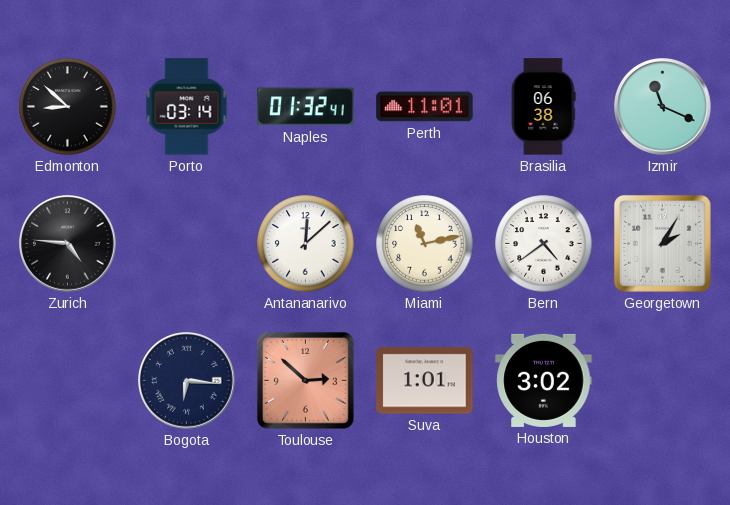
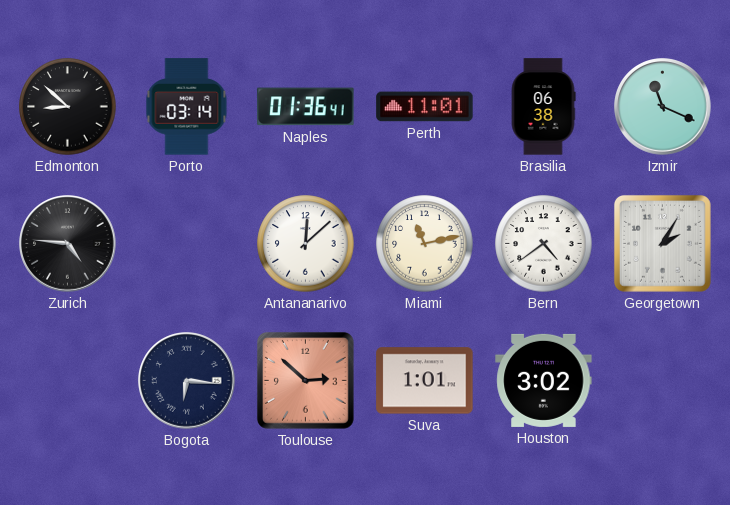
Naples: 01:32 -> 01:36
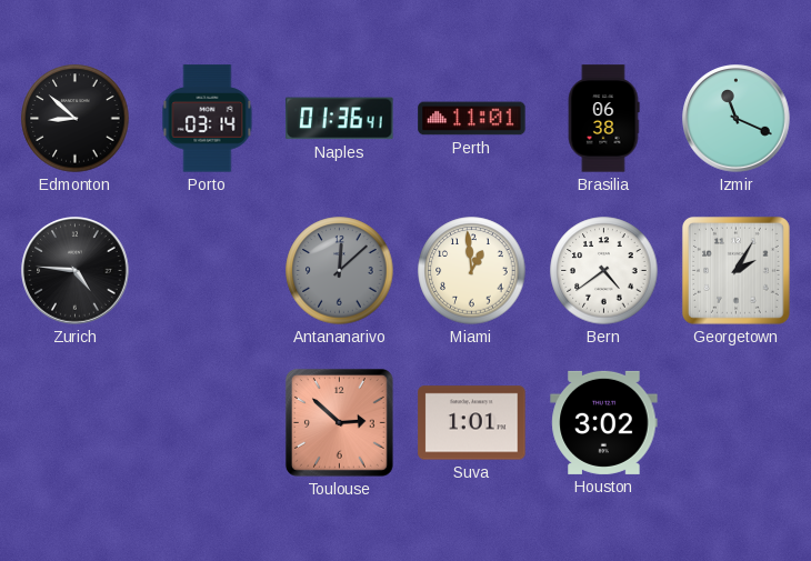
Antananarivo dial: white -> grey
Miami: 11:13 -> 12:59
Bogota: 6:16 -> none
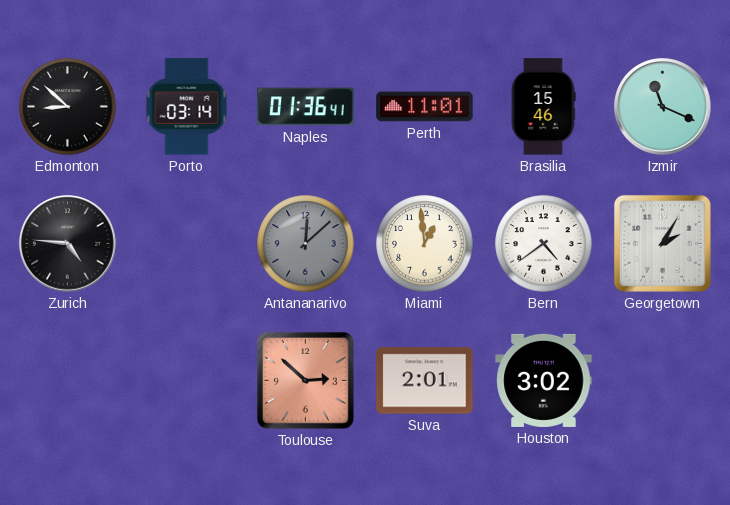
Brasilia: 06:38 -> 15:46
Suva: 1:01 -> 2:01
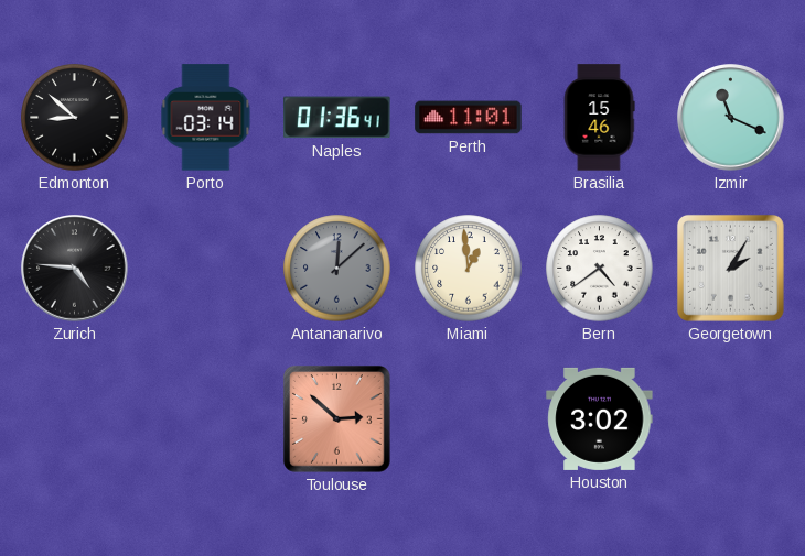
Suva: 2:01 -> none
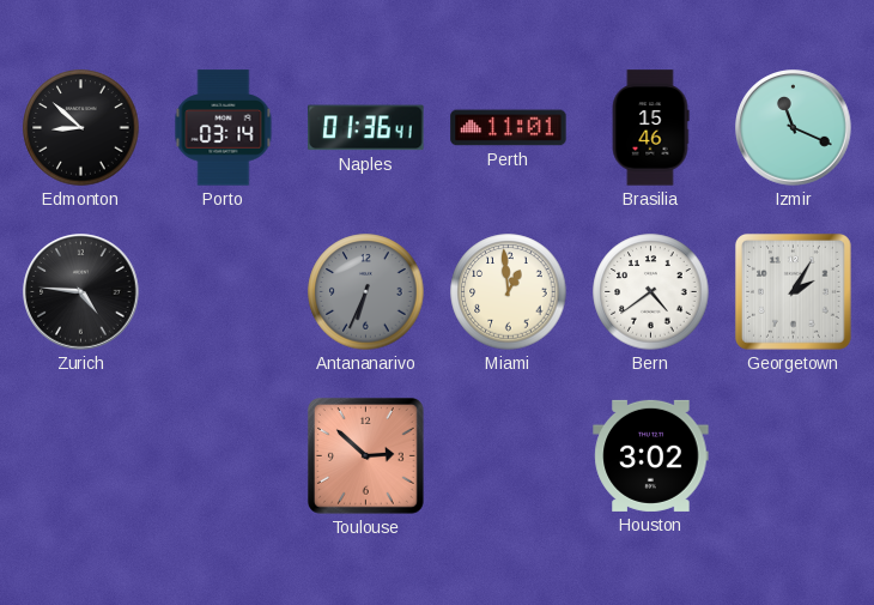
Antananarivo: 12:08 -> 6:34
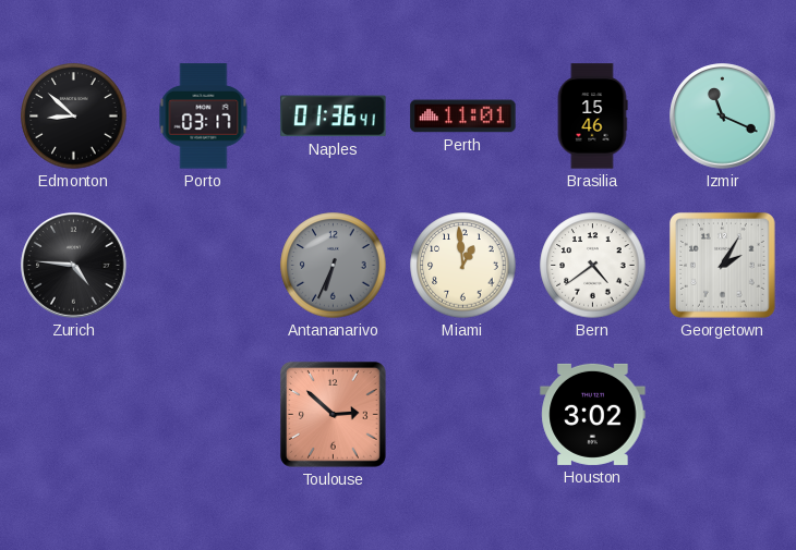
Porto: 03:14 -> 03:17
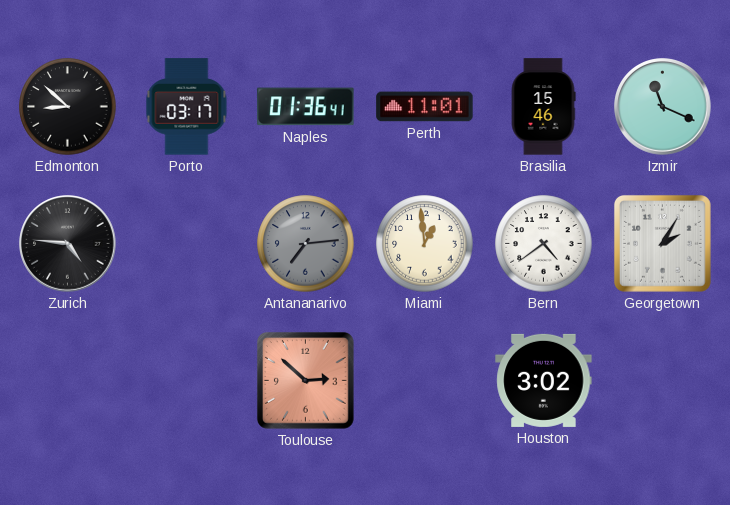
Antananarivo: 6:34 -> 7:14
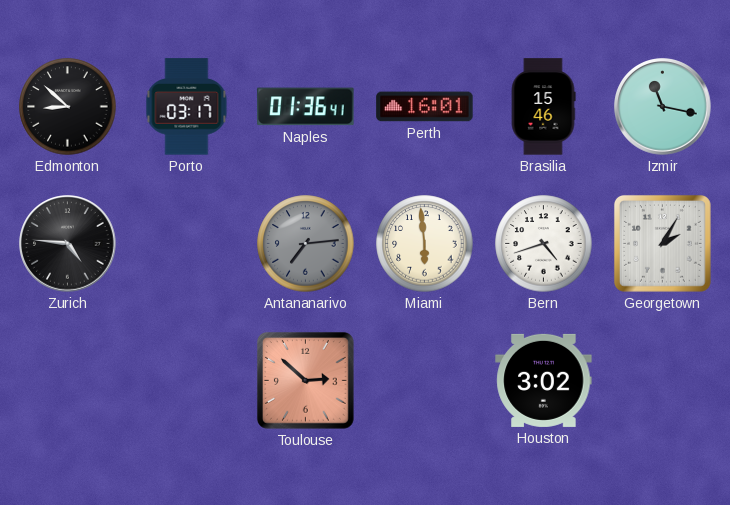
Perth: 11:01 -> 16:01
Izmir: 11:19 -> 11:17
Miami: 12:59 -> 5:59
Bern: 4:39 -> 4:42
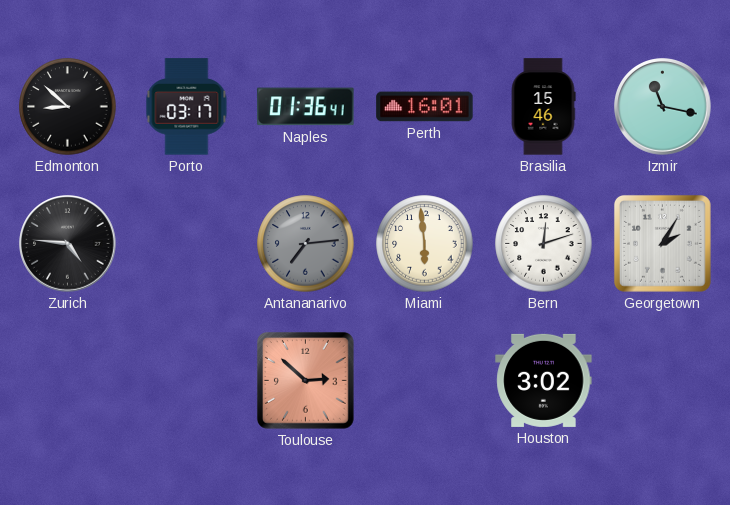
Bern: 4:42 -> 12:12
